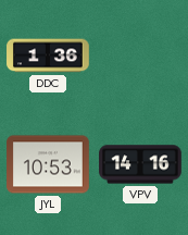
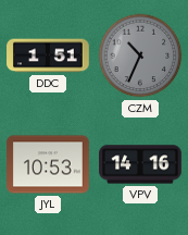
DDC: 1:36 -> 1:51
CZM: none -> 10:34
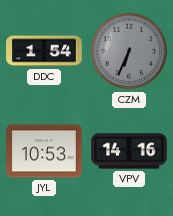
DDC: 1:51 -> 1:54
CZM: 10:34 -> 6:34
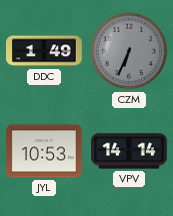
DDC: 1:54 -> 1:49
VPV: 14:16 -> 14:14
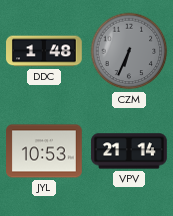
DDC: 1:49 -> 1:48
VPV: 14:14 -> 21:14
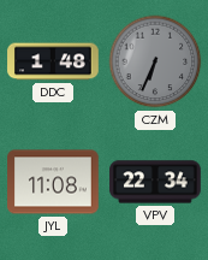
JYL: 10:53 -> 11:08
VPV: 21:14 -> 22:34
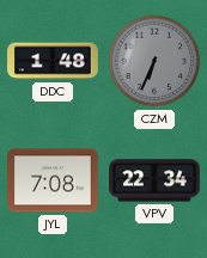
JYL: 11:08 -> 7:08
